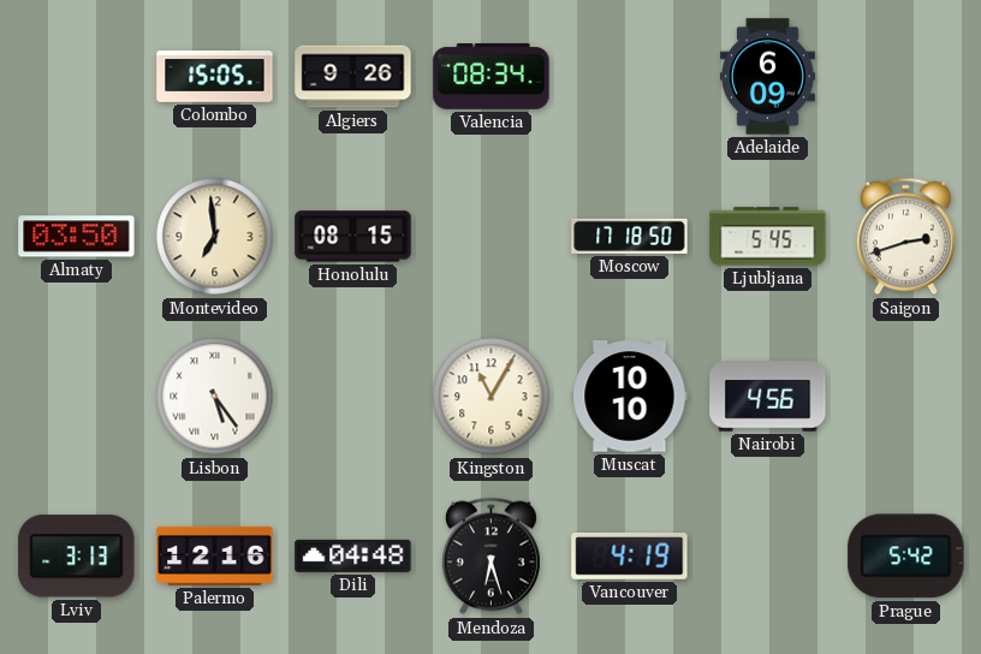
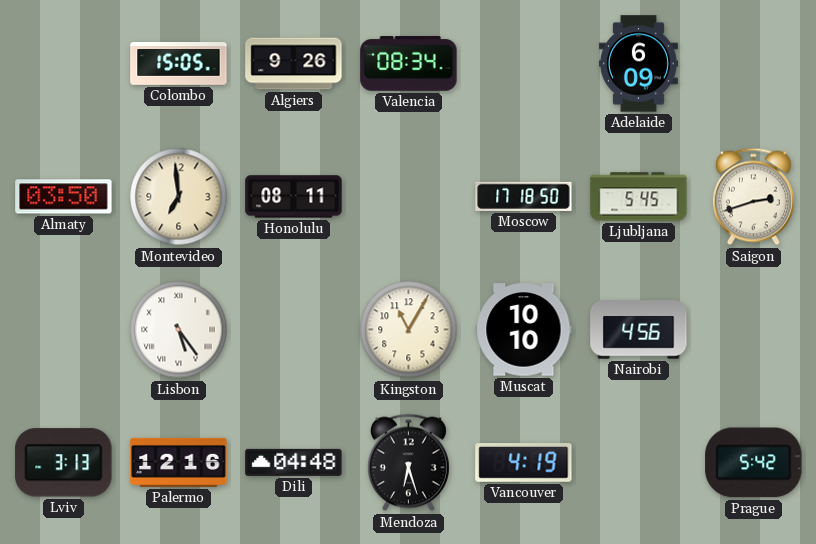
Honolulu: 08:15 -> 08:11
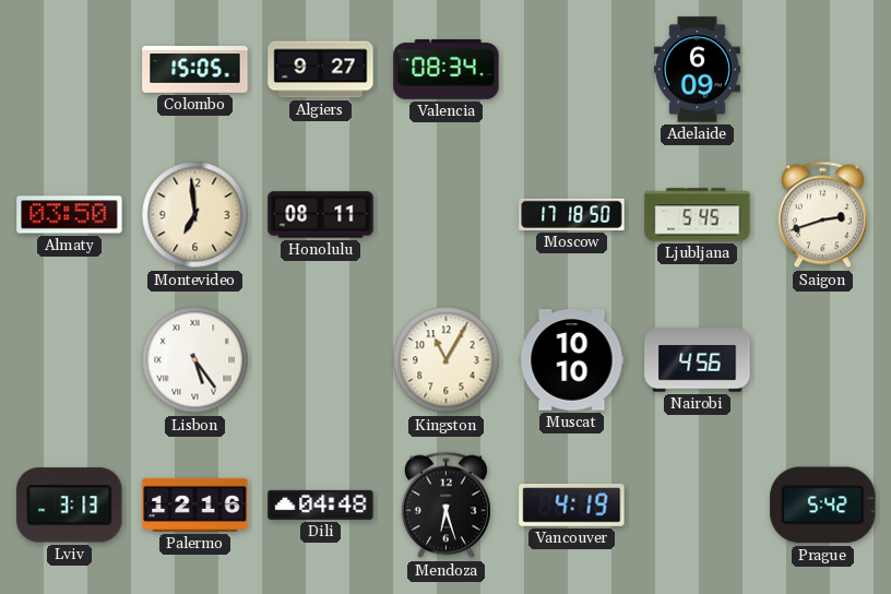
Algiers: 9:26 -> 9:27
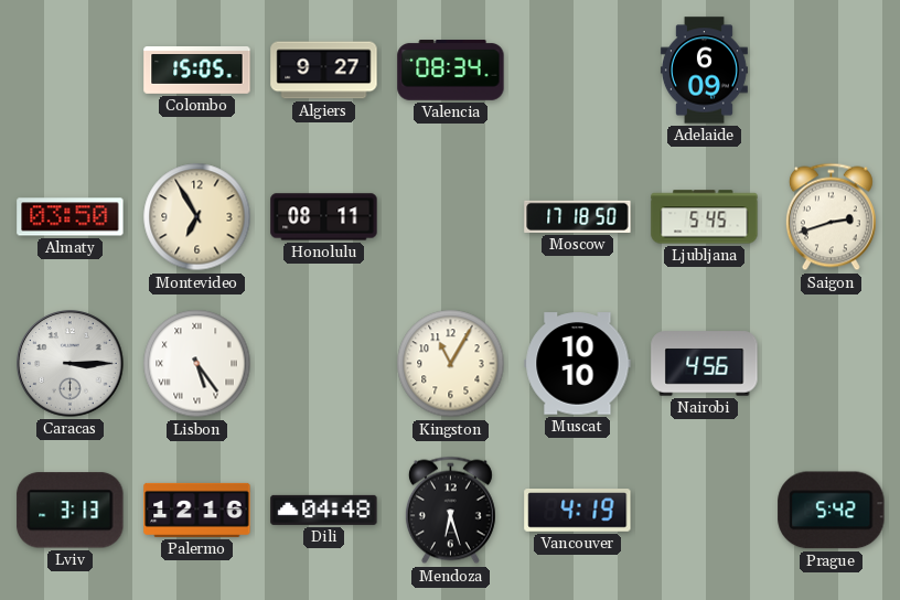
Montevideo: 6:59 -> 6:55
Caracas: none -> 3:15
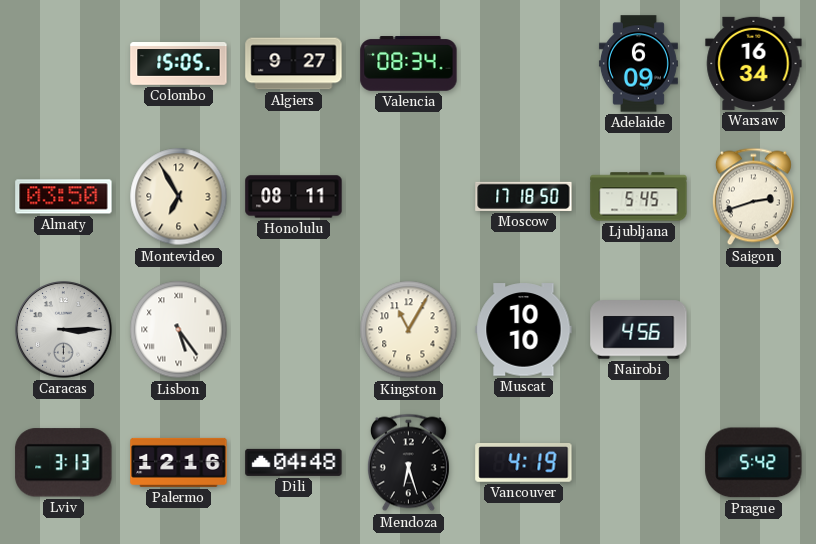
Warsaw: none -> 16:34
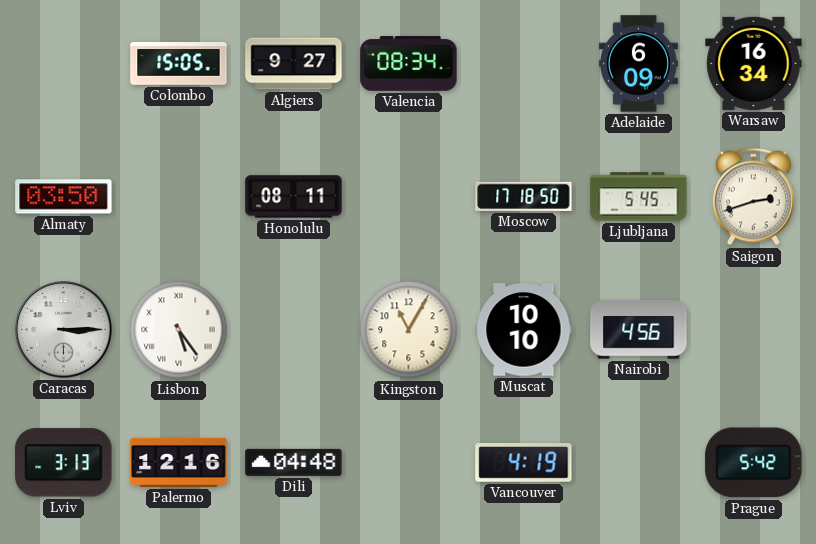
Montevideo: 6:55 -> none
Mendoza: 6:27 -> none
